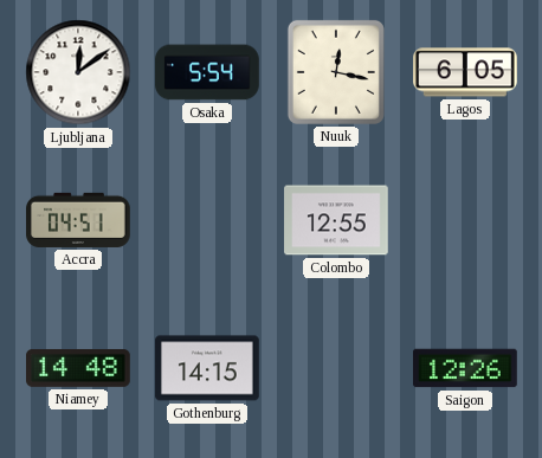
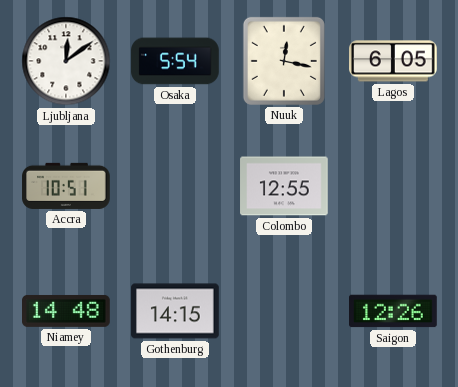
Accra: 04:51 -> 10:51
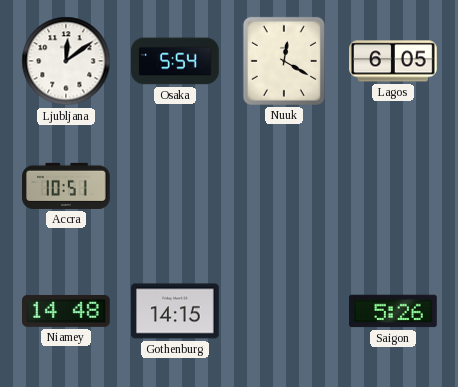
Nuuk: 12:17 -> 12:20
Colombo: 12:55 -> none
Saigon: 12:26 -> 5:26
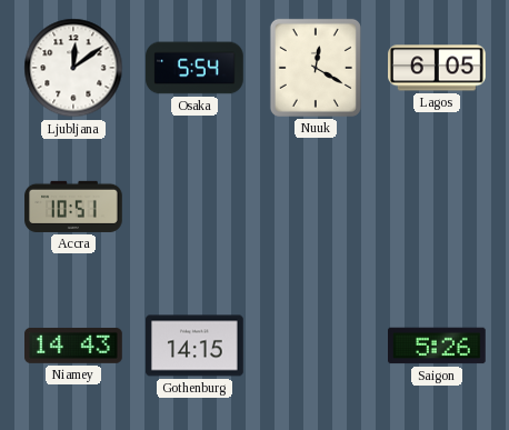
Niamey: 14:48 -> 14:43
